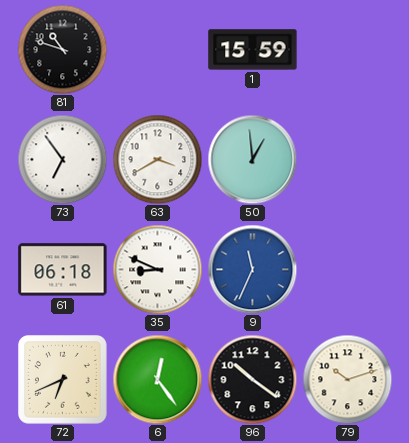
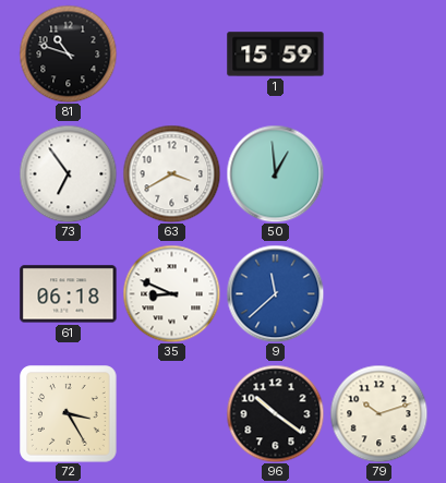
9: 11:34 -> 11:38
72: 6:41 -> 3:25
6: 12:24 -> none
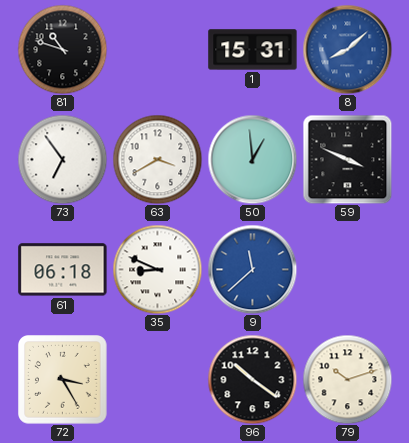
1: 15:59 -> 15:31
8: none -> 8:08
59: none -> 3:49
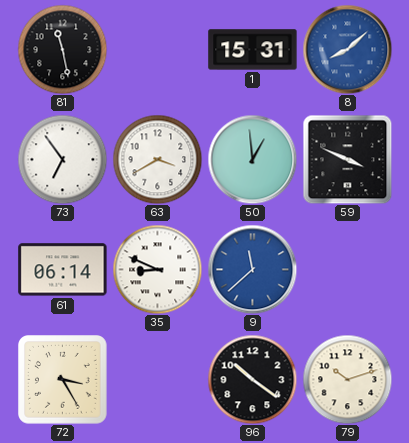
81: 10:48 -> 11:28
61: 06:18 -> 06:14
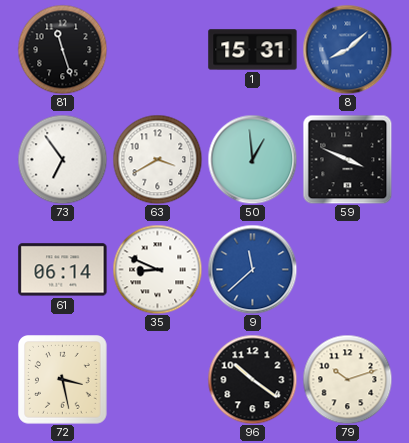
81: 11:28 -> 11:27
72: 3:25 -> 3:28
